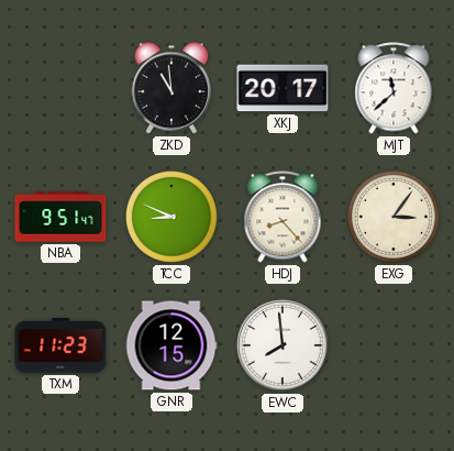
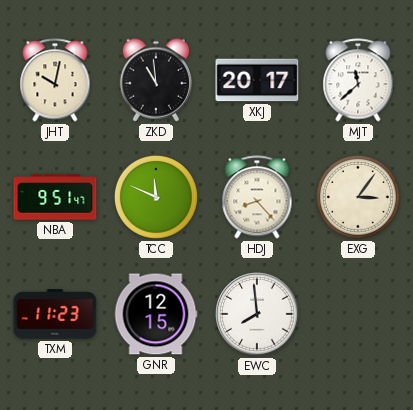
JHT: none -> 10:02
TCC: 8:49 -> 11:49
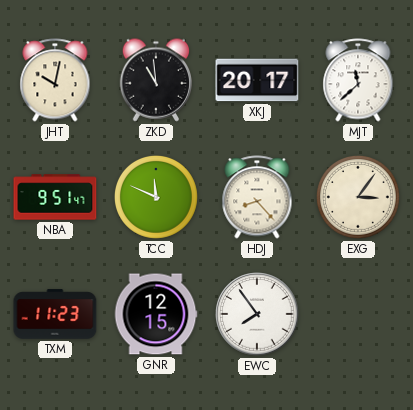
EWC: 7:59 -> 7:54
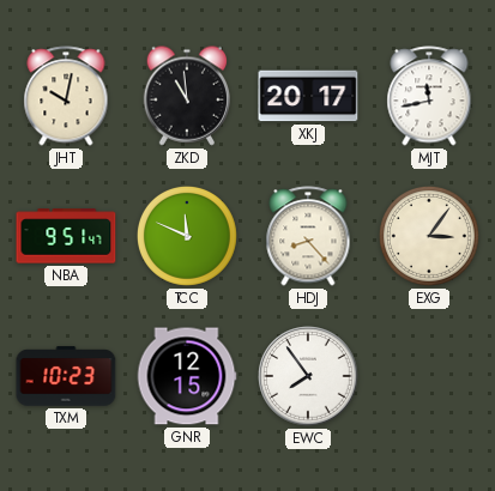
MJT: 11:38 -> 11:43
TXM: 11:23 -> 10:23
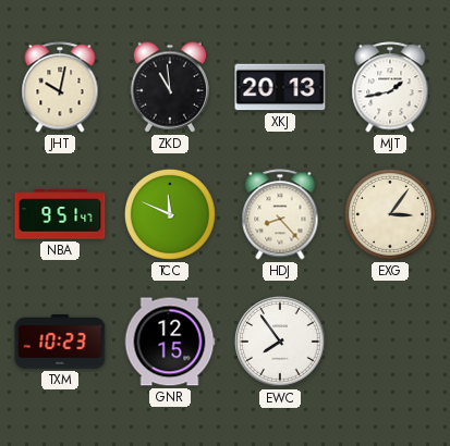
XKJ: 20:17 -> 20:13
MJT: 11:43 -> 1:43
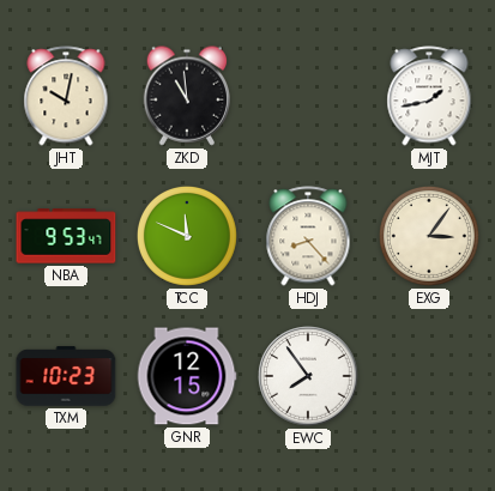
XKJ: 20:13 -> none
NBA: 9:51 -> 9:53
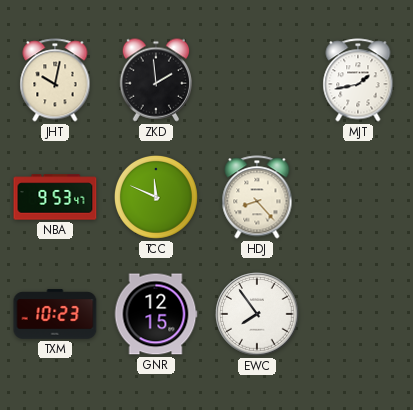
ZKD: 10:59 -> 1:59
EXG: 3:06 -> none
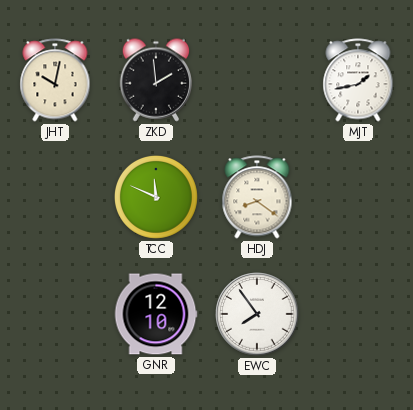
NBA: 9:53 -> none
HDJ: 8:23 -> 8:21
TXM: 10:23 -> none
GNR: 12:15 -> 12:10
